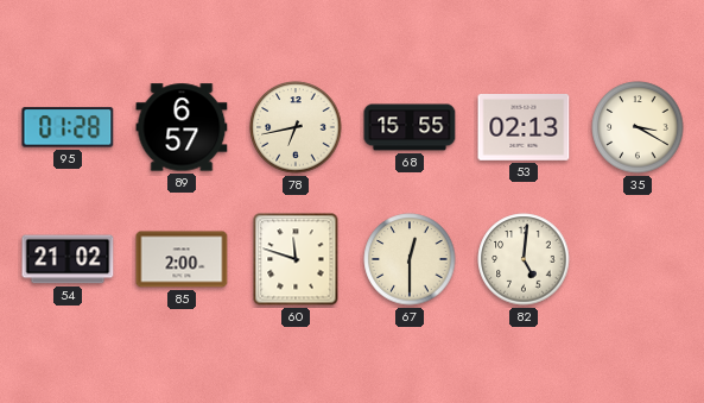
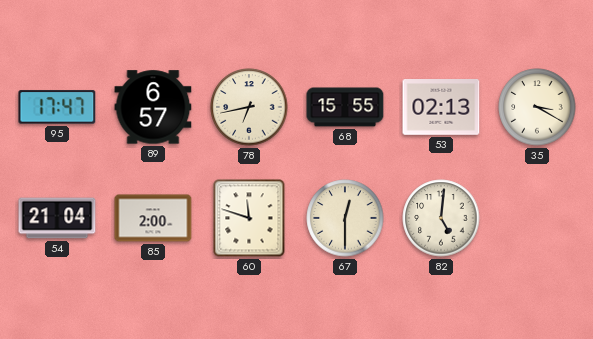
95: 01:28 -> 17:47
54: 21:02 -> 21:04
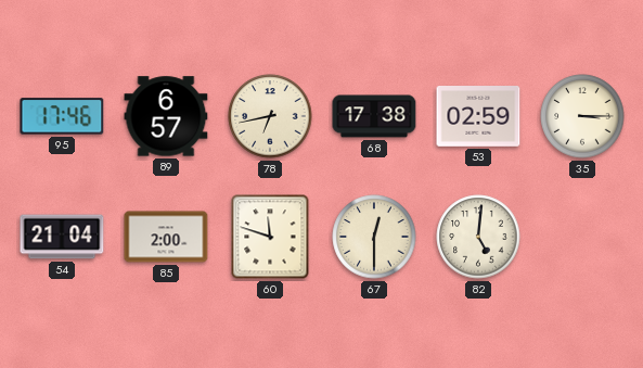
95: 17:47 -> 17:46
68: 15:55 -> 17:38
53: 02:13 -> 02:59
35: 3:20 -> 3:15
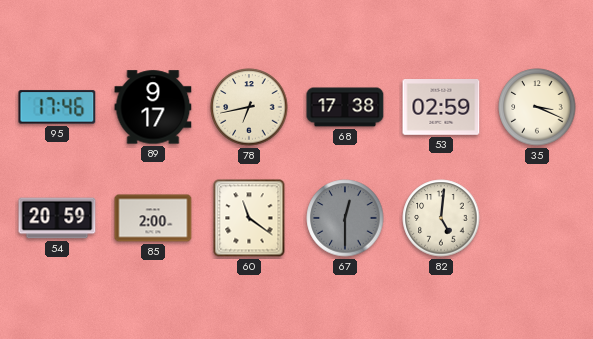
89: 6:57 -> 9:17
35: 3:15 -> 3:19
54: 21:04 -> 20:59
60: 11:48 -> 11:21
67 dial: cream -> grey
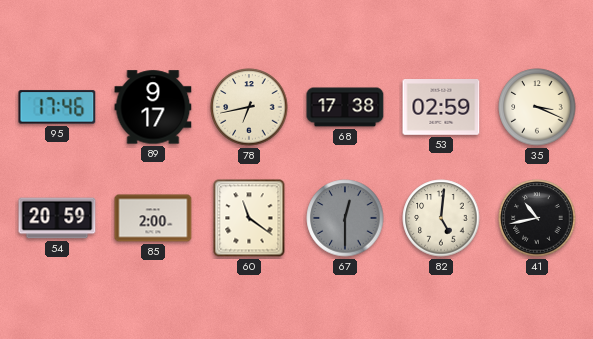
41: none -> 10:43
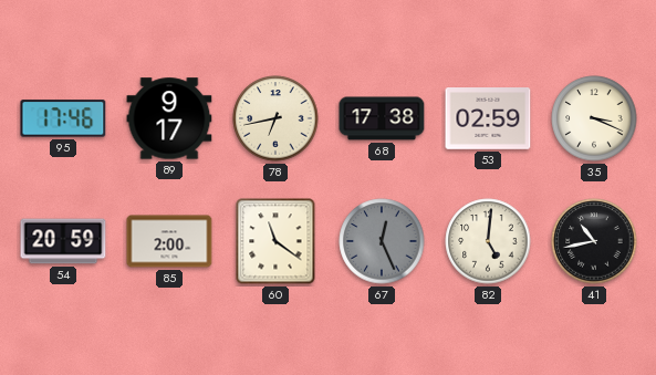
67: 12:30 -> 12:26
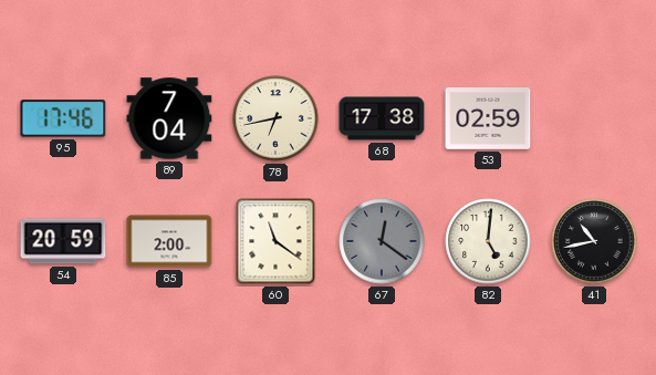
89: 9:17 -> 7:04
35: 3:19 -> none
67: 12:26 -> 12:21
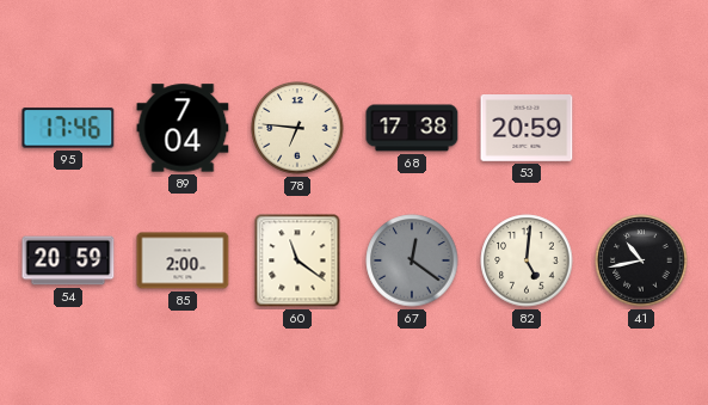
78: 6:43 -> 6:46
53: 02:59 -> 20:59
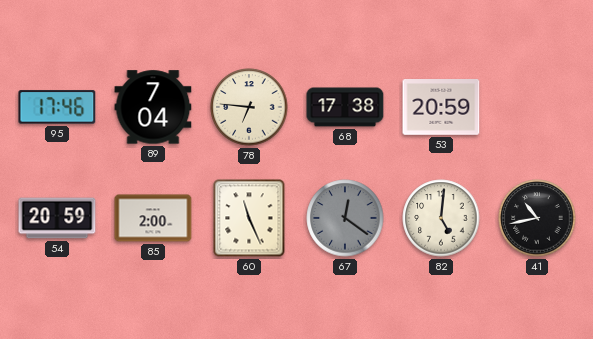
60: 11:21 -> 11:26
